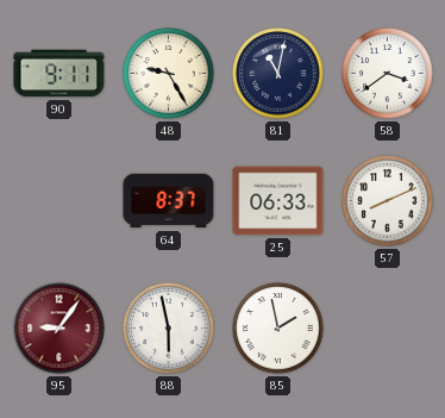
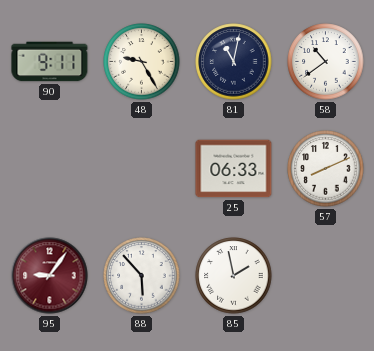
58: 3:39 -> 10:39
64: 8:37 -> none
88: 5:58 -> 5:53
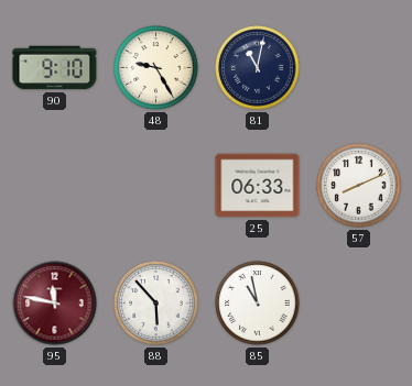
90: 9:11 -> 9:10
58: 10:39 -> none
95: 9:06 -> 11:47
85: 1:58 -> 10:58
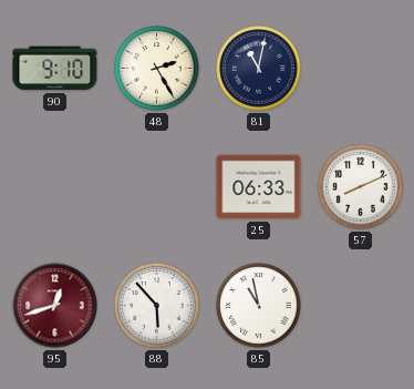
48: 9:25 -> 2:25
95: 11:47 -> 12:42
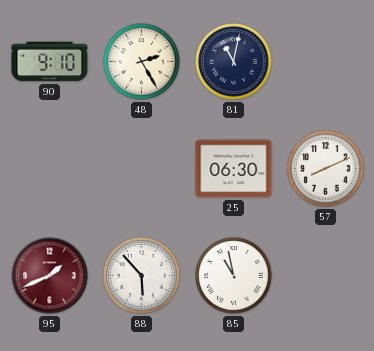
25: 06:33 -> 06:30
95: 12:42 -> 1:41
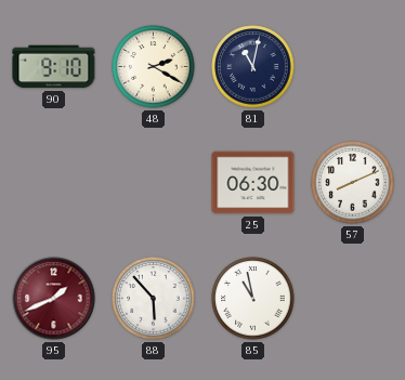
48: 2:25 -> 2:20
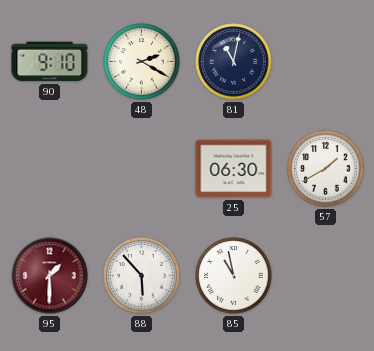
57: 8:11 -> 1:40
95: 1:41 -> 1:30
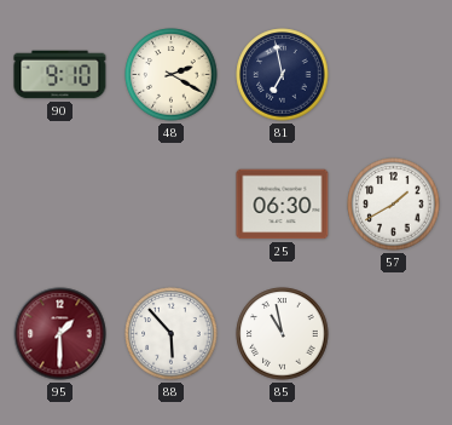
81: 11:02 -> 6:58
